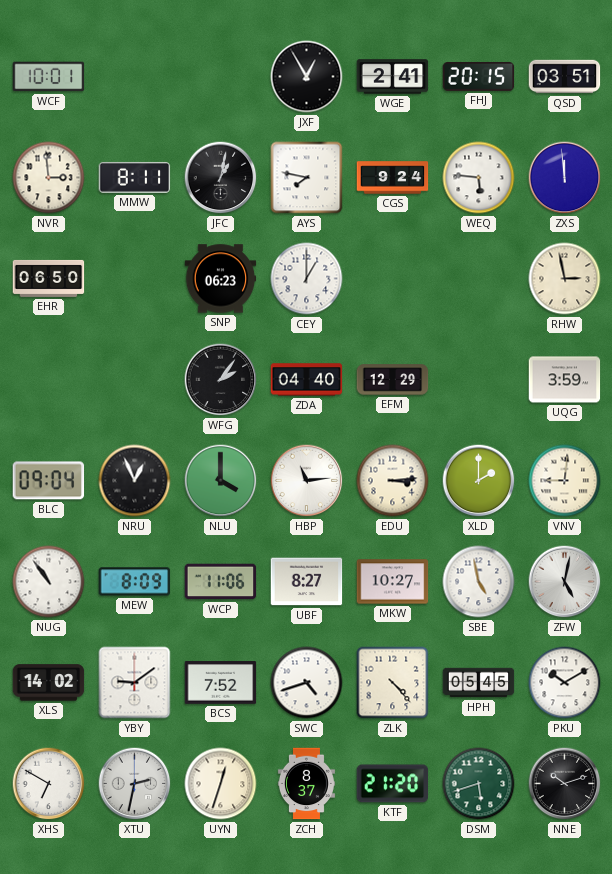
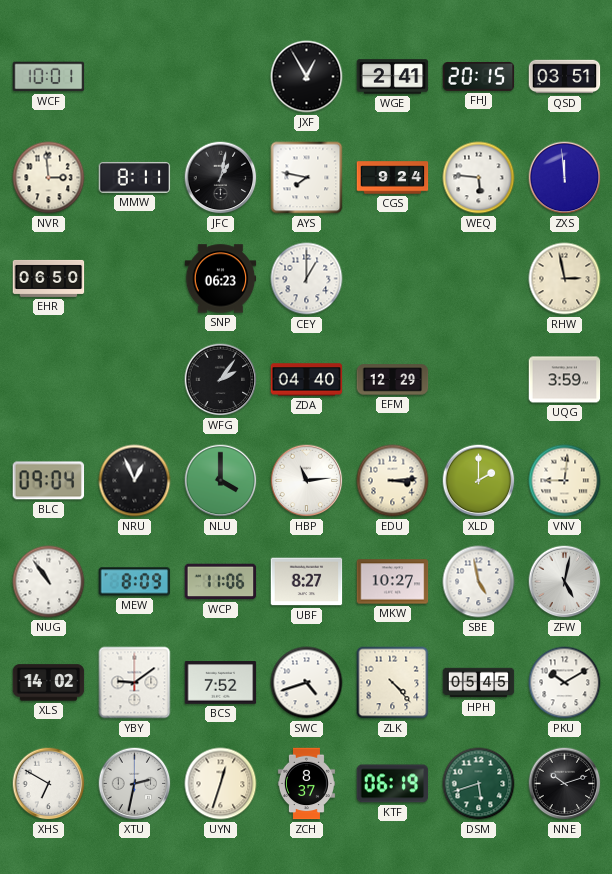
KTF: 21:20 -> 06:19
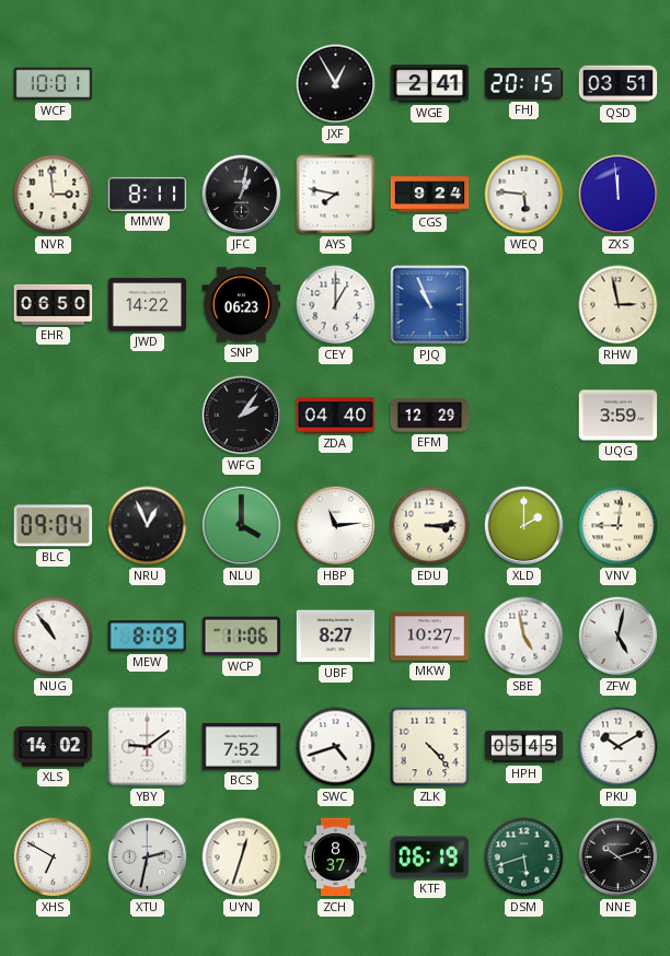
JWD: none -> 14:22
PJQ: none -> 10:56
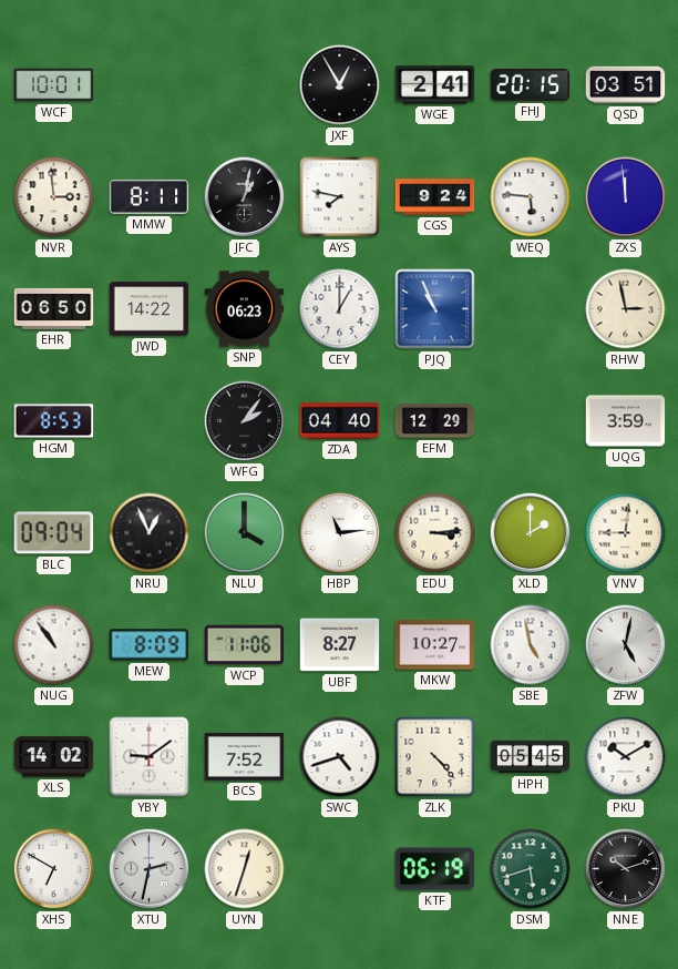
HGM: none -> 8:53
ZCH: 8:37 -> none
